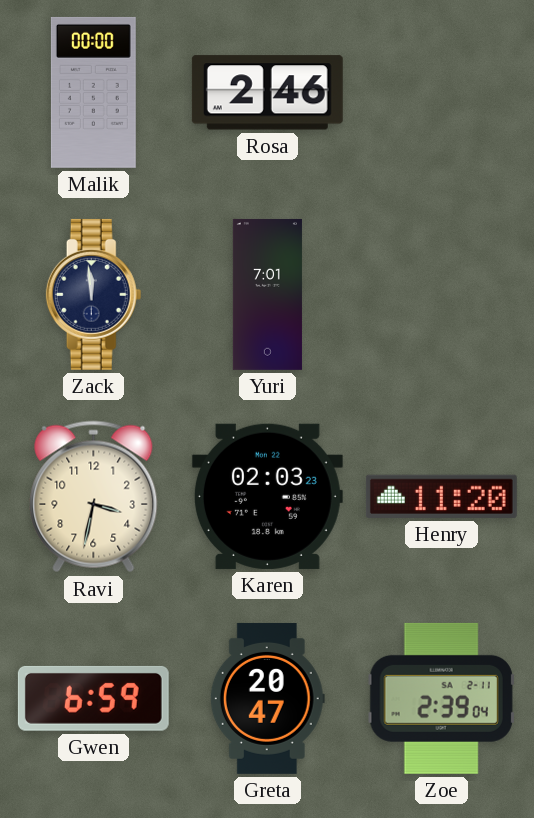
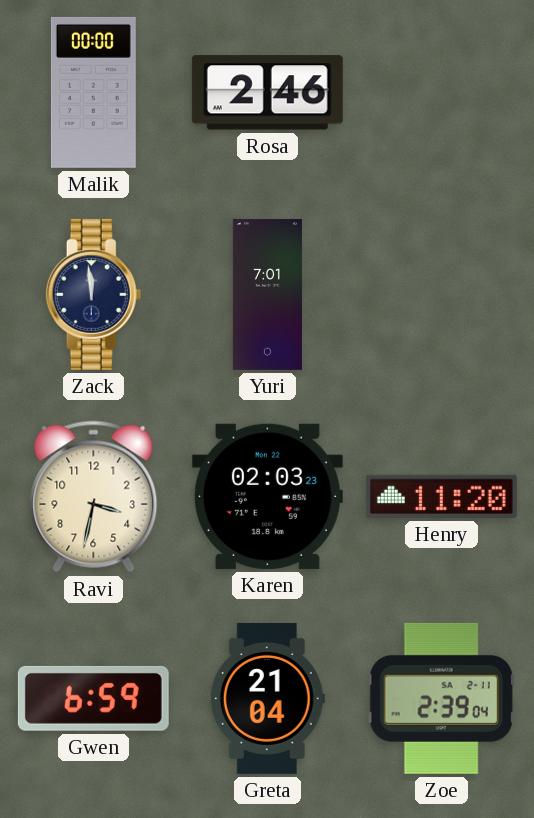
Greta: 20:47 -> 21:04
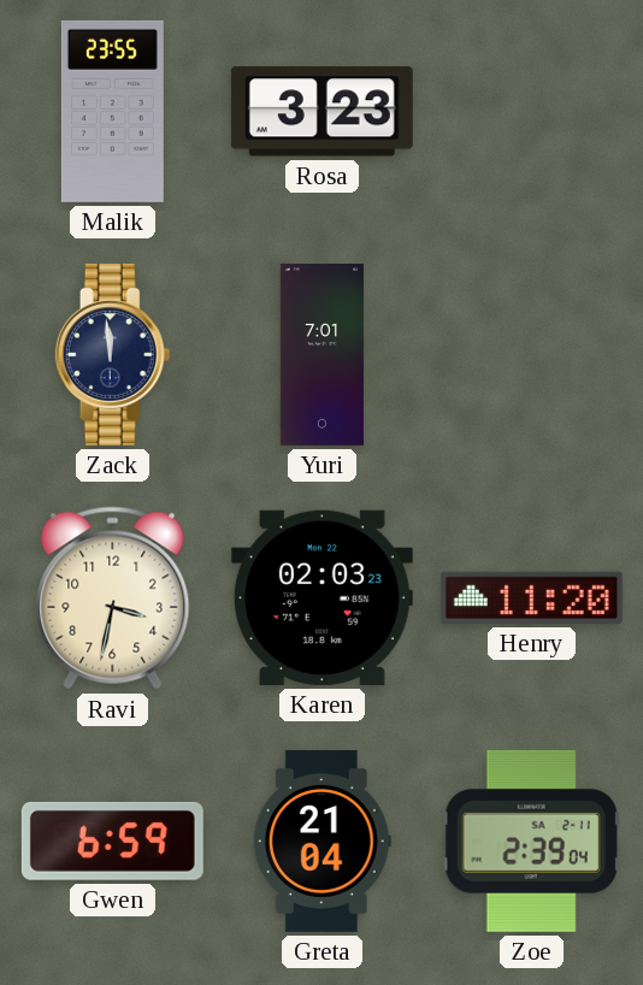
Malik: 00:00 -> 23:55
Rosa: 2:46 -> 3:23
